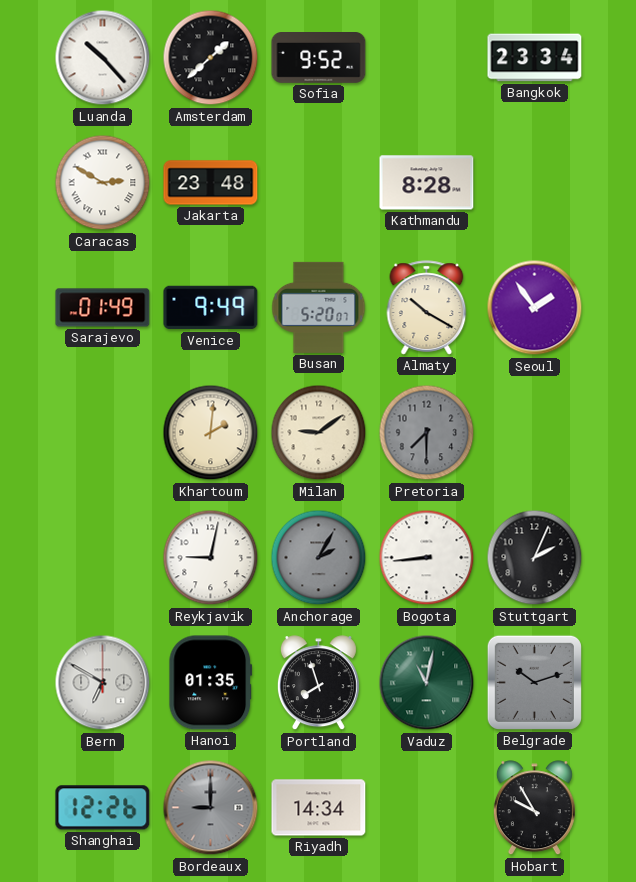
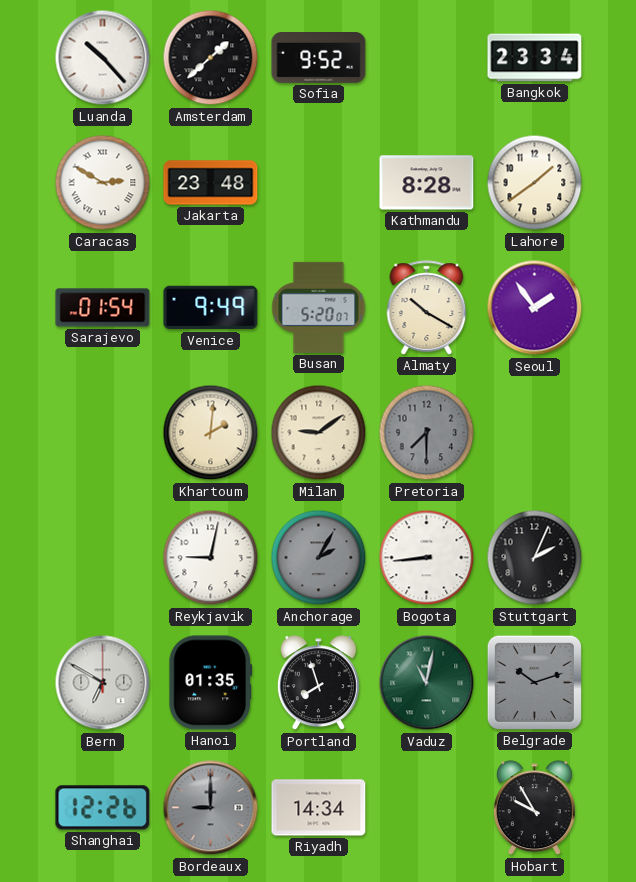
Lahore: none -> 1:39
Sarajevo: 01:49 -> 01:54
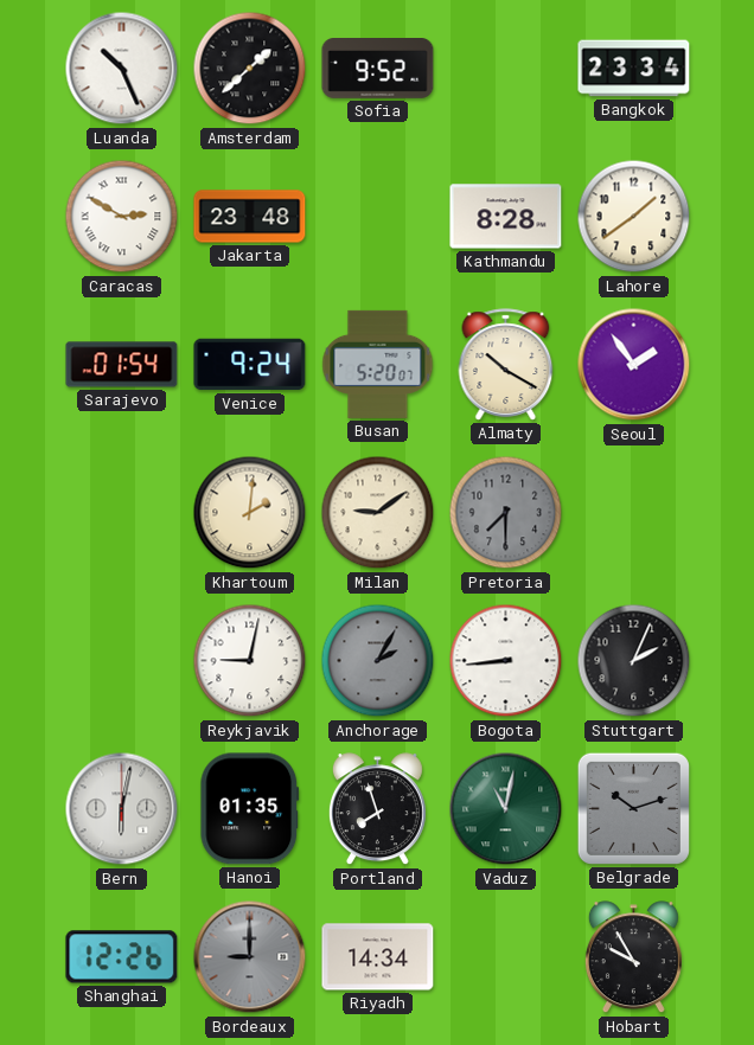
Luanda: 10:23 -> 10:26
Venice: 9:49 -> 9:24
Bern: 6:50 -> 6:02
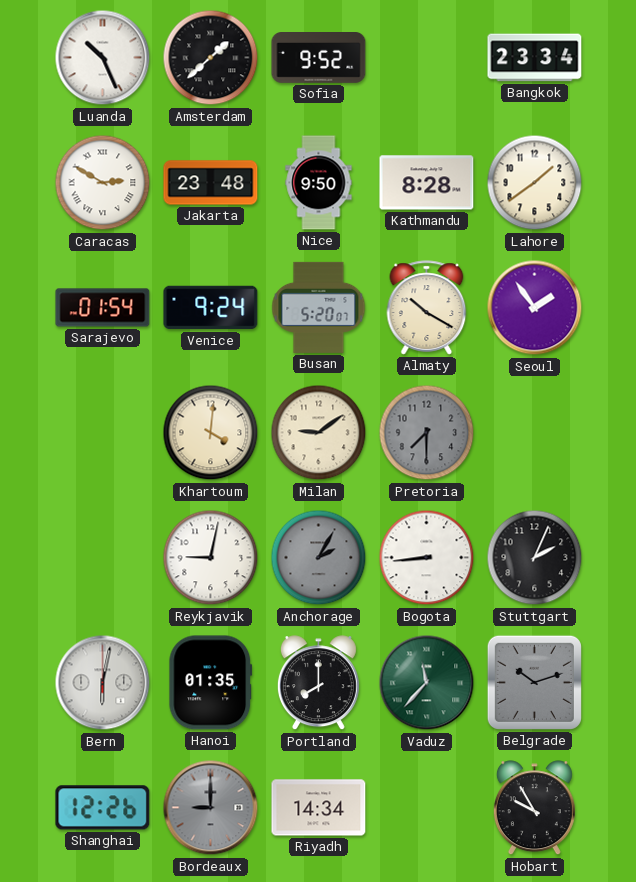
Nice: none -> 9:50
Khartoum: 2:01 -> 4:01
Portland: 7:57 -> 8:00
Vaduz: 11:02 -> 11:37
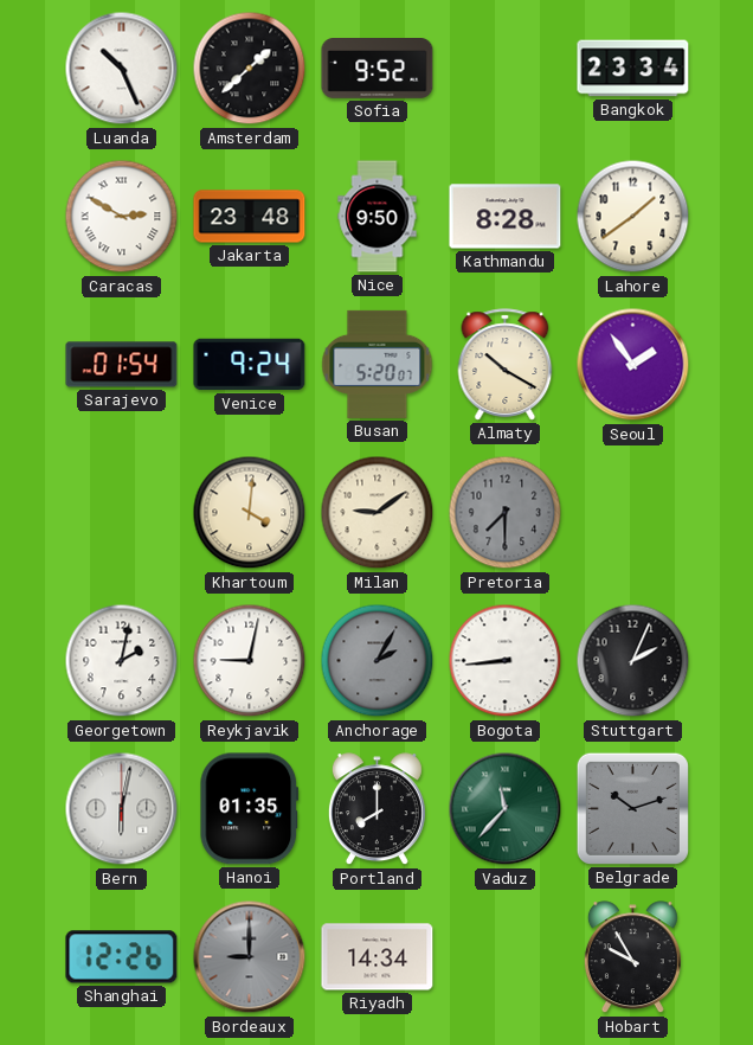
Georgetown: none -> 2:02
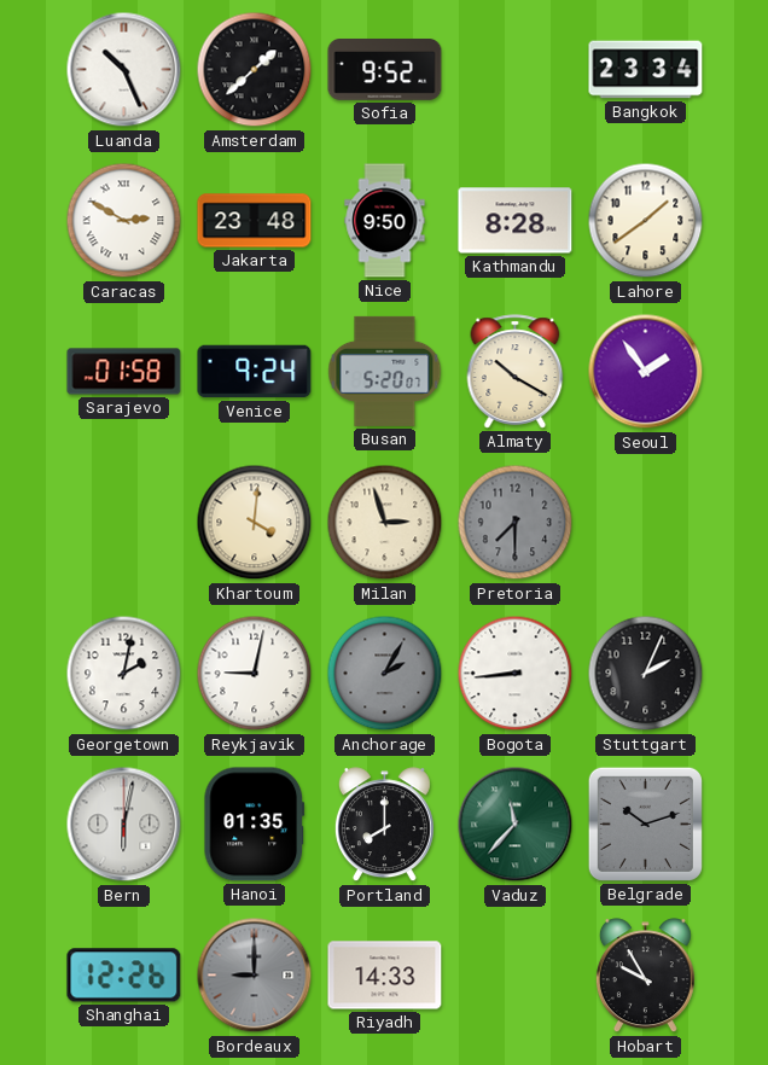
Sarajevo: 01:54 -> 01:58
Milan: 9:09 -> 2:57
Riyadh: 14:34 -> 14:33
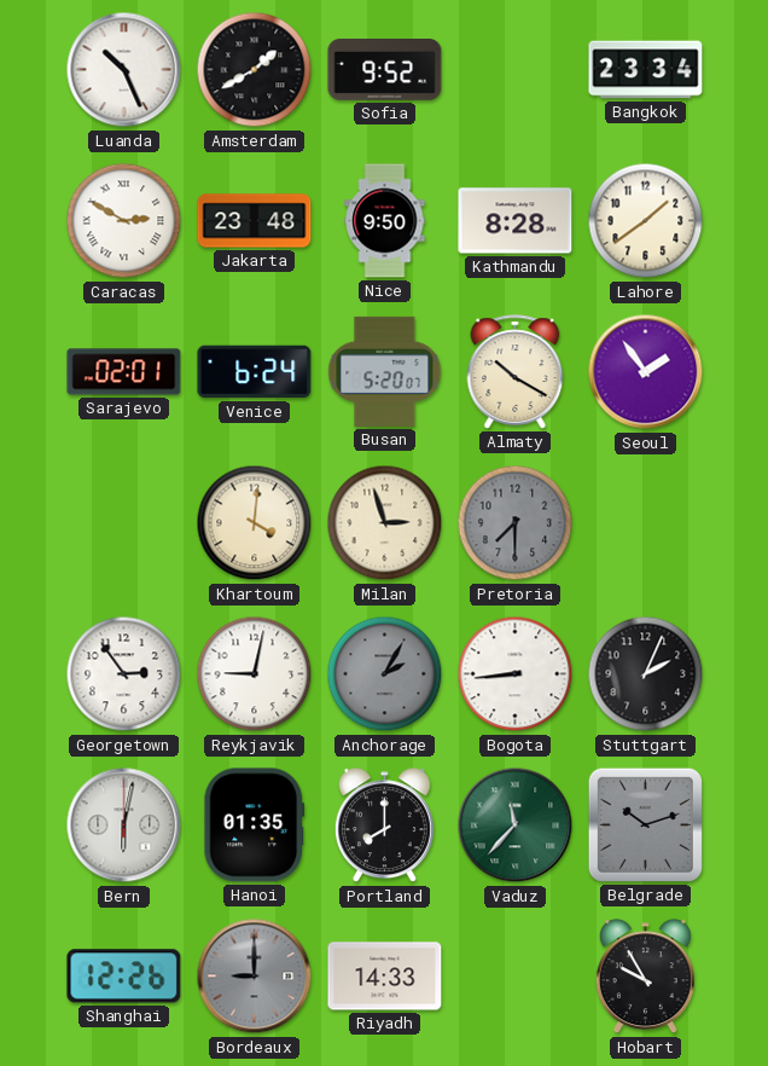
Amsterdam: 1:38 -> 1:40
Sarajevo: 01:58 -> 02:01
Venice: 9:24 -> 6:24
Georgetown: 2:02 -> 2:54
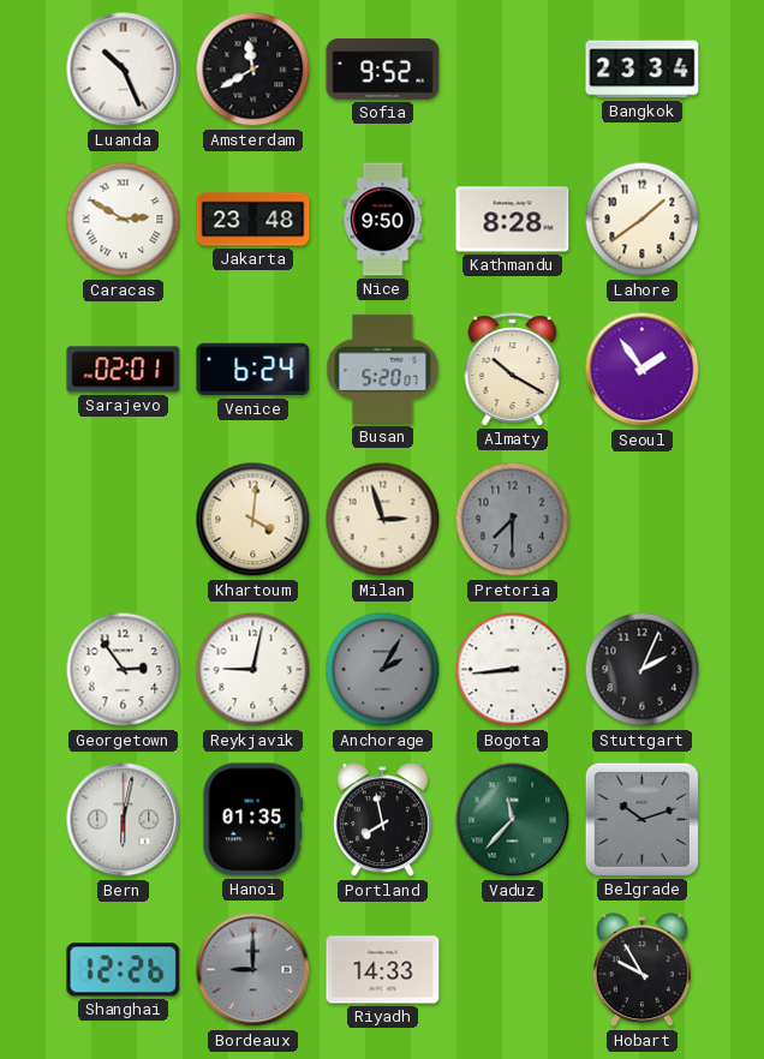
Amsterdam: 1:40 -> 11:40
Portland: 8:00 -> 7:58
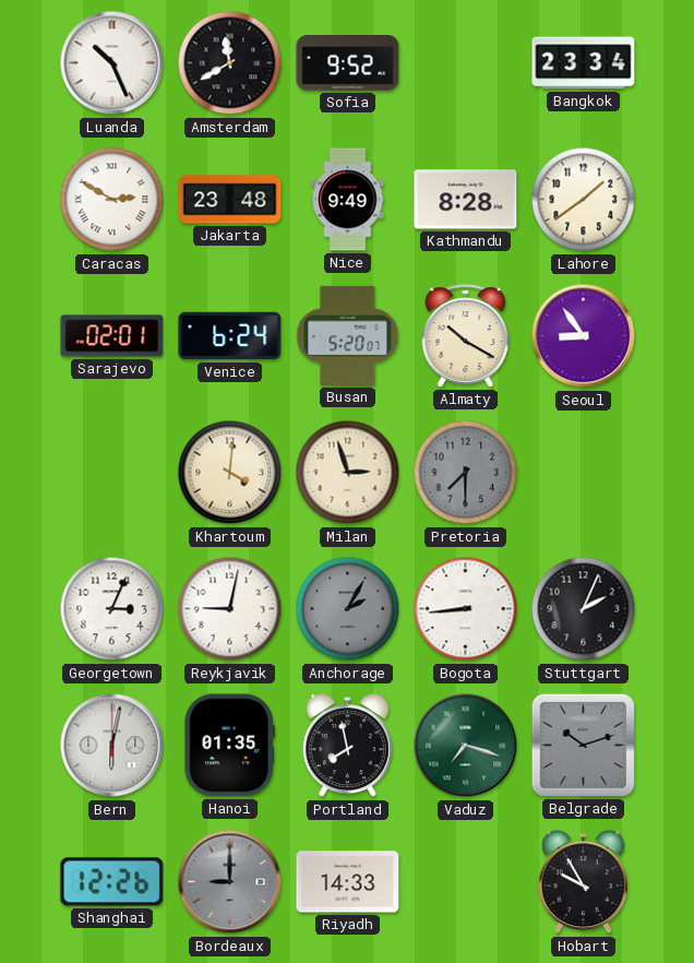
Nice: 9:50 -> 9:49
Seoul: 1:54 -> 8:54
Georgetown: 2:54 -> 3:04
Vaduz: 11:37 -> 7:18
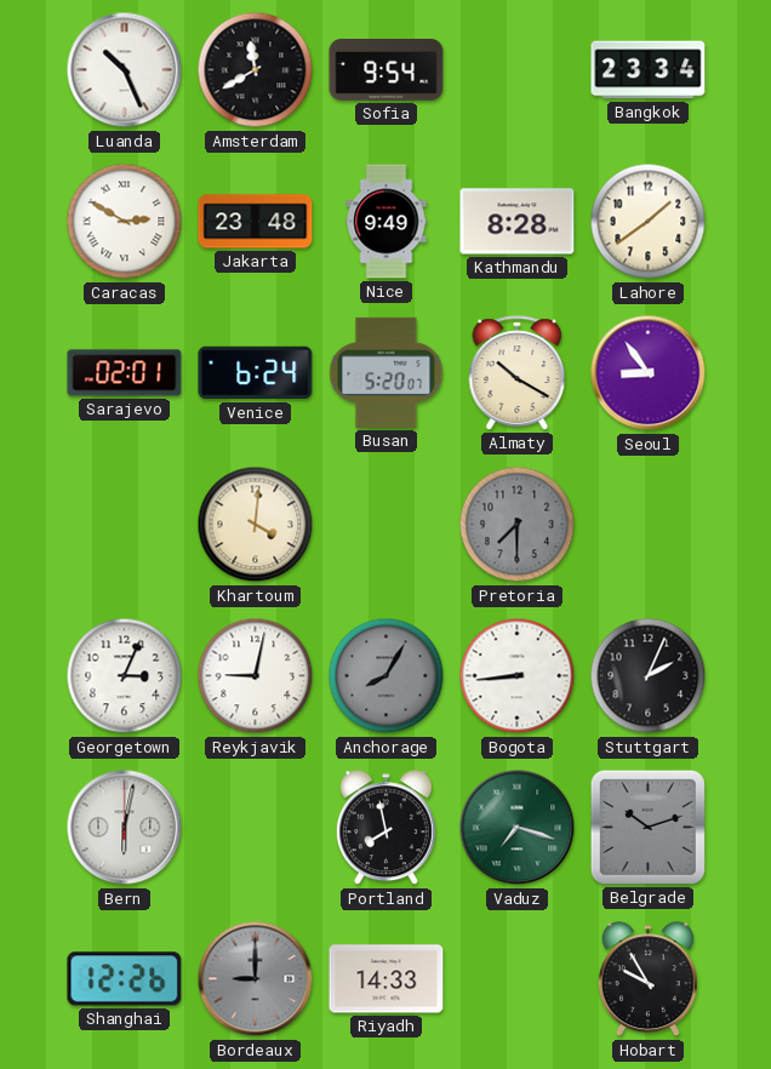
Sofia: 9:52 -> 9:54
Milan: 2:57 -> none
Anchorage: 2:05 -> 8:05
Hanoi: 01:35 -> none
